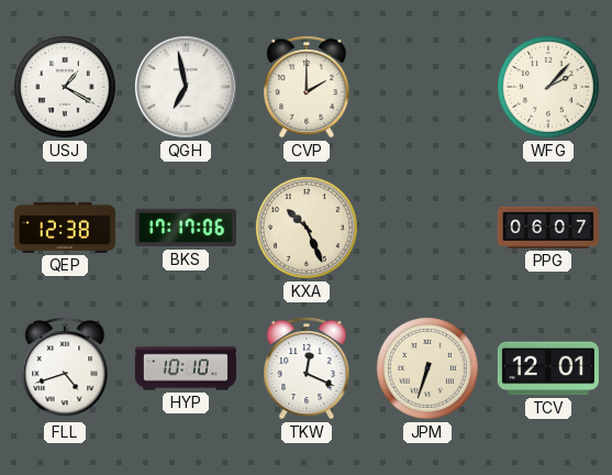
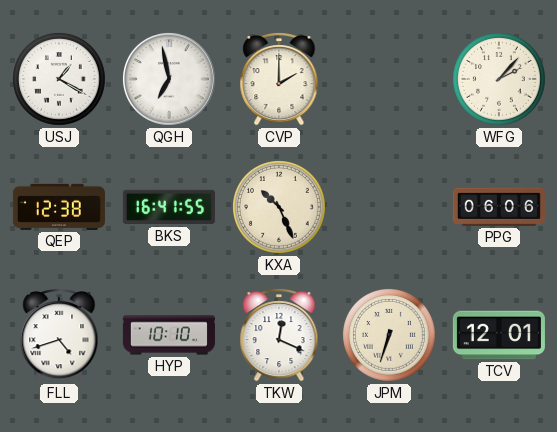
BKS: 17:17 -> 16:41
PPG: 06:07 -> 06:06
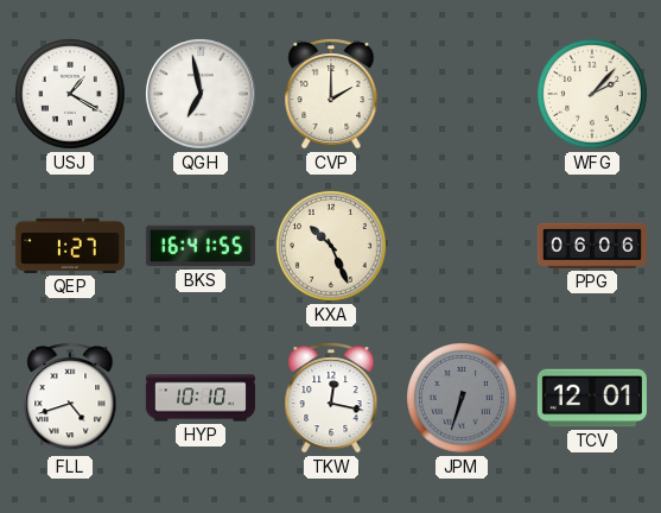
QEP: 12:38 -> 1:27
TKW: 12:19 -> 12:17
JPM dial: cream -> grey
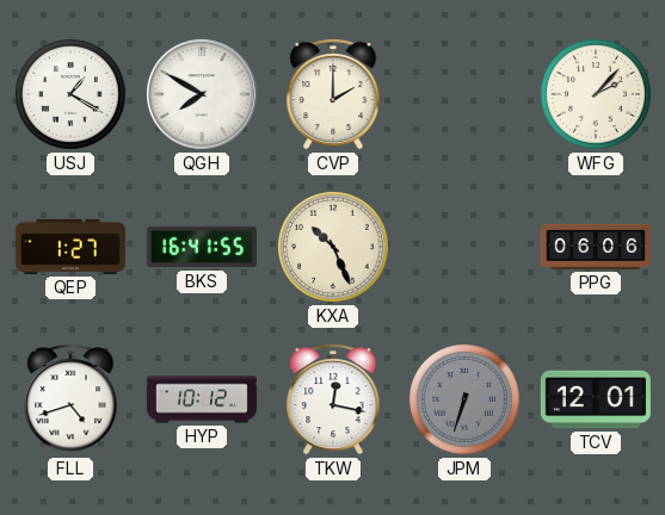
QGH: 6:58 -> 7:50
HYP: 10:10 -> 10:12
